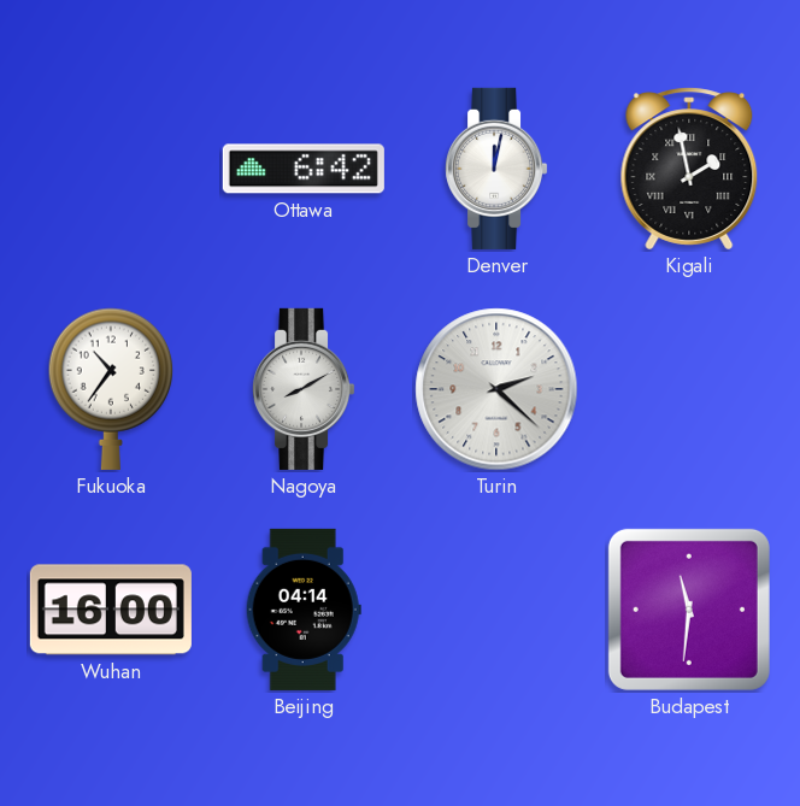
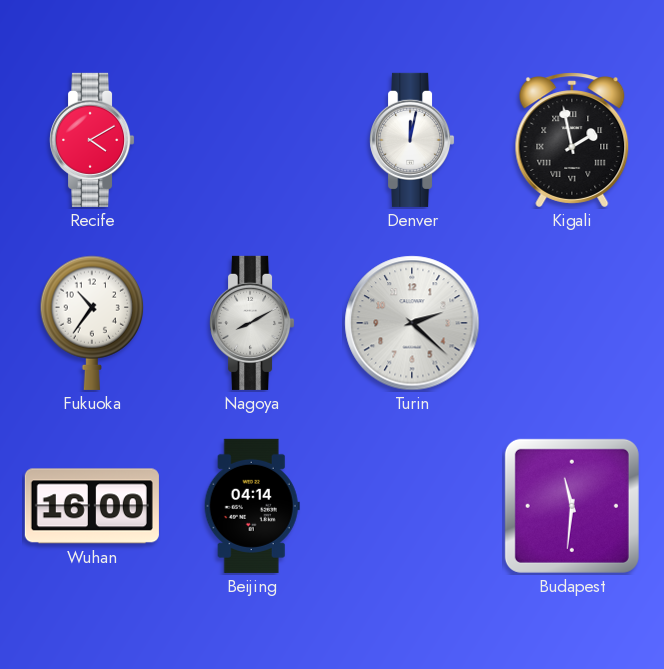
Recife: none -> 4:10
Ottawa: 6:42 -> none
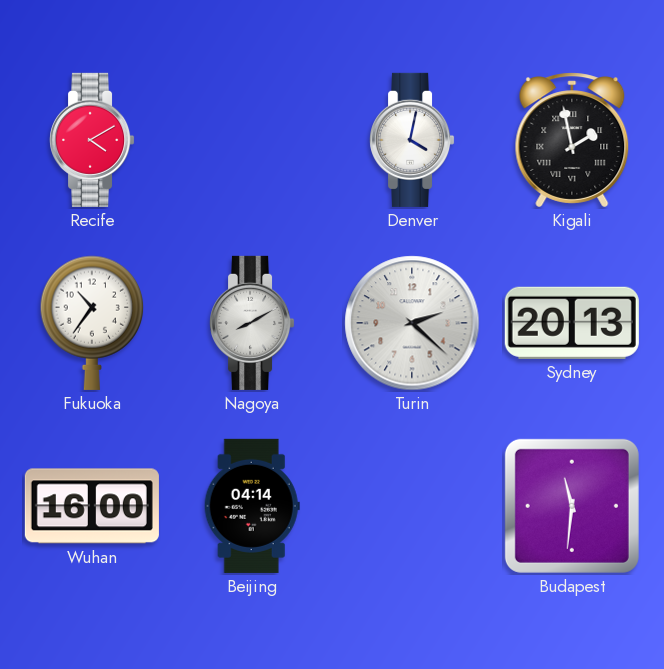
Denver: 12:02 -> 4:02
Sydney: none -> 20:13
